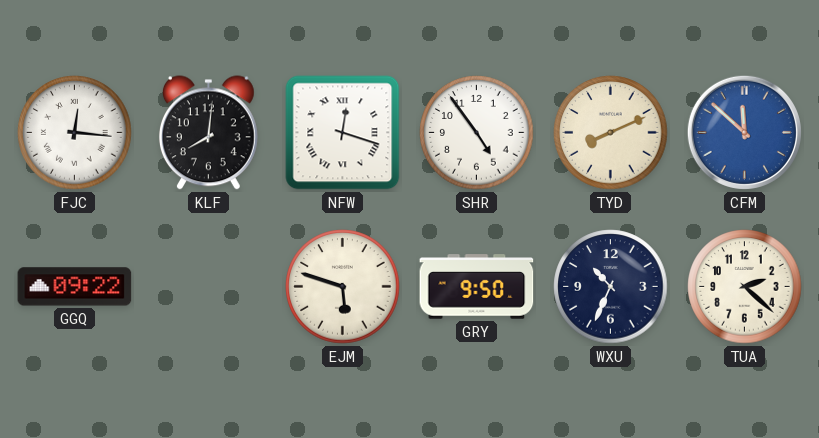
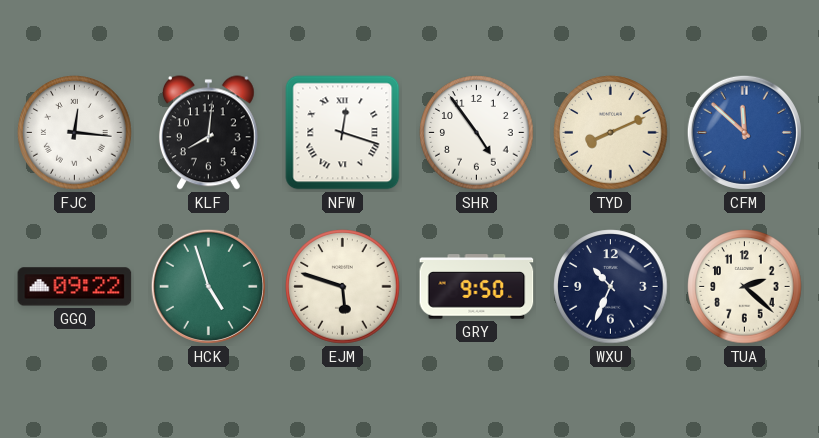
HCK: none -> 4:57
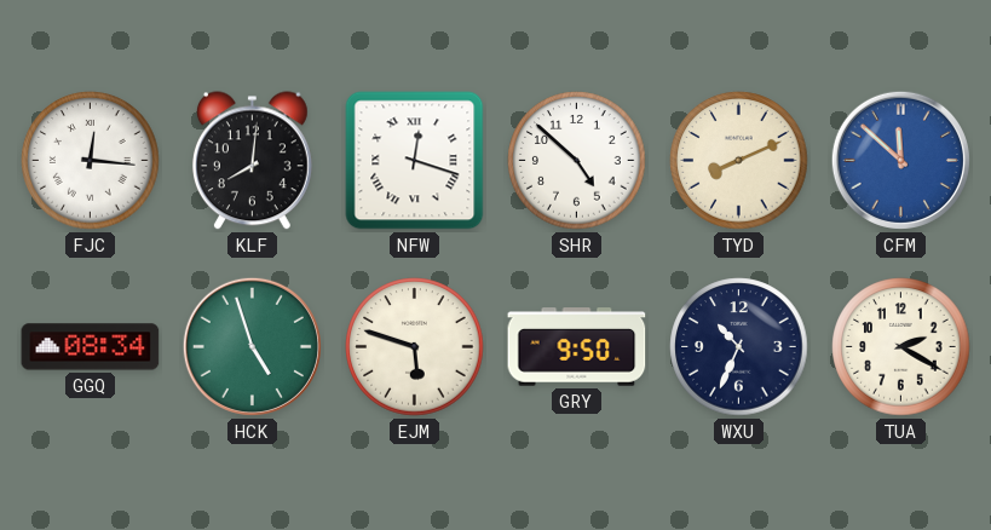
SHR: 4:54 -> 4:52
GGQ: 09:22 -> 08:34
TUA: 2:22 -> 2:20
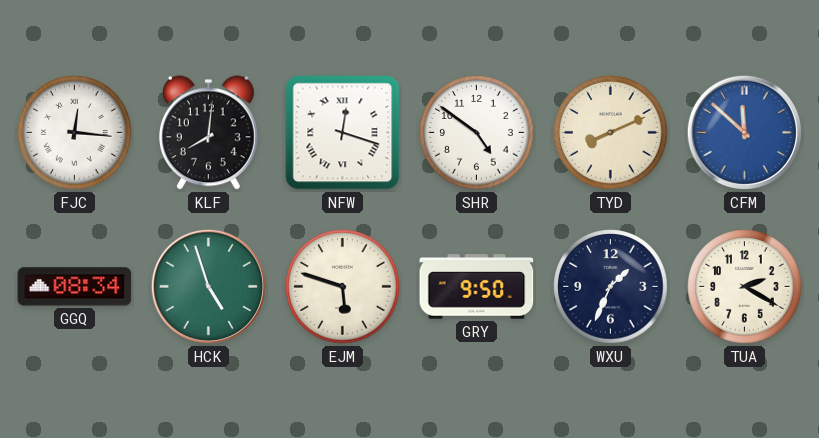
SHR: 4:52 -> 4:51
WXU: 10:34 -> 1:34
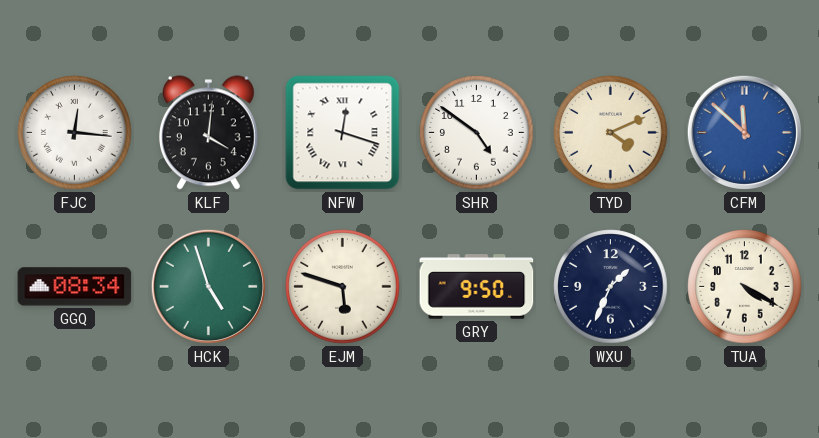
KLF: 8:01 -> 4:01
TYD: 8:11 -> 4:11
TUA: 2:20 -> 4:20
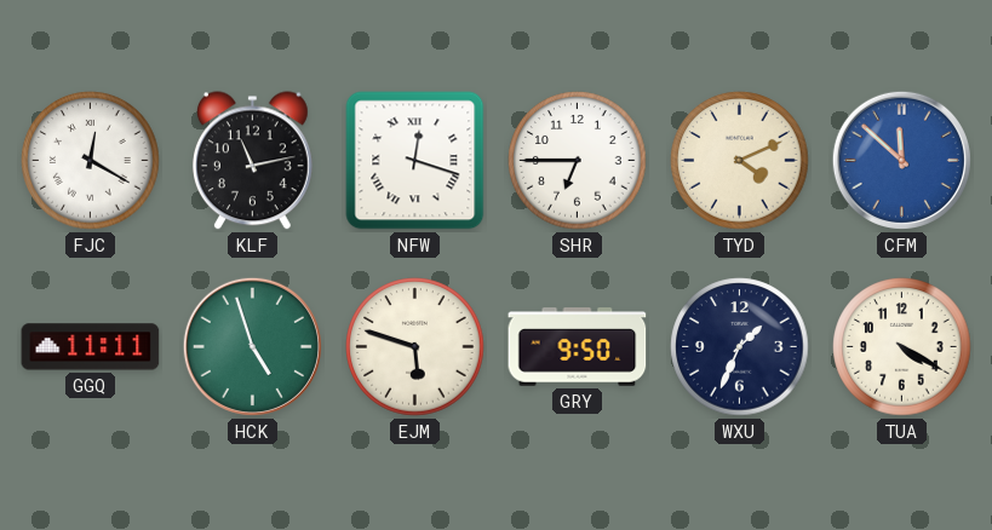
FJC: 12:16 -> 12:20
KLF: 4:01 -> 11:13
SHR: 4:51 -> 6:45
GGQ: 08:34 -> 11:11
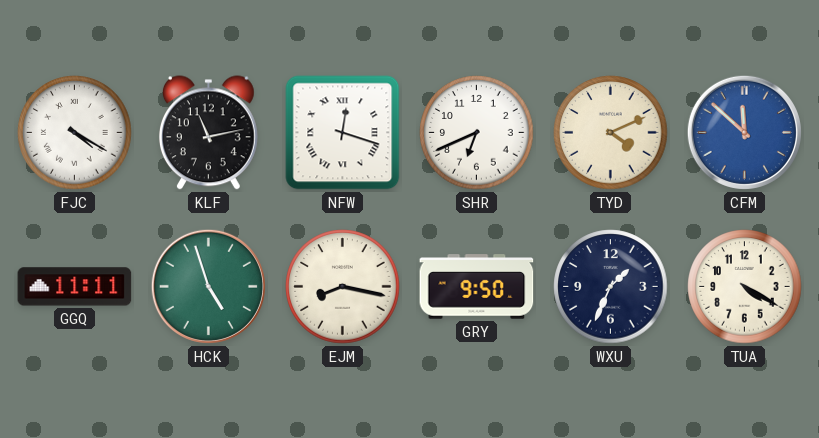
FJC: 12:20 -> 4:20
SHR: 6:45 -> 6:41
EJM: 5:48 -> 8:17
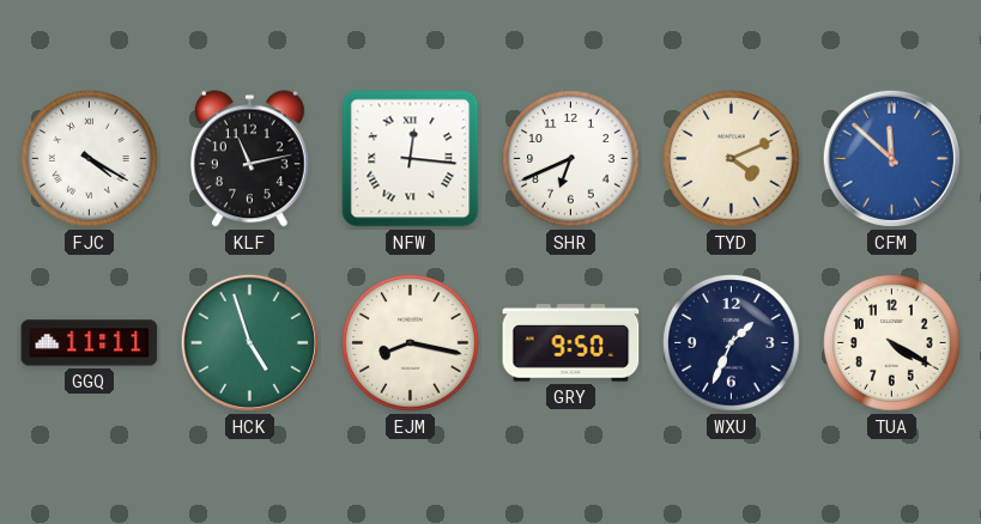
NFW: 12:18 -> 12:16
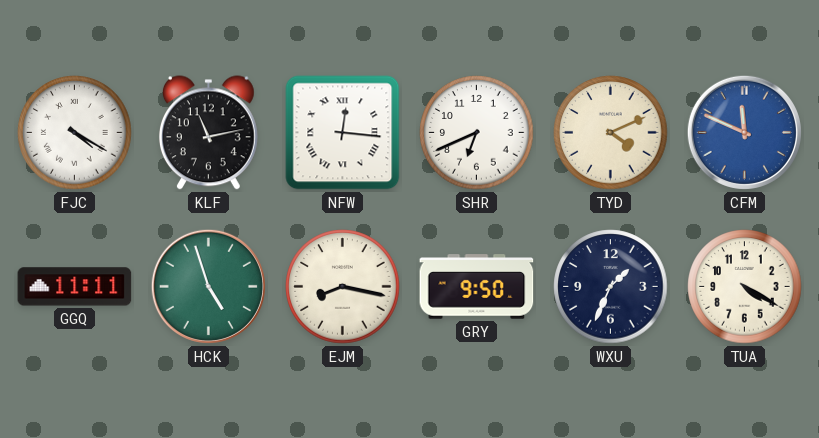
CFM: 11:52 -> 11:49
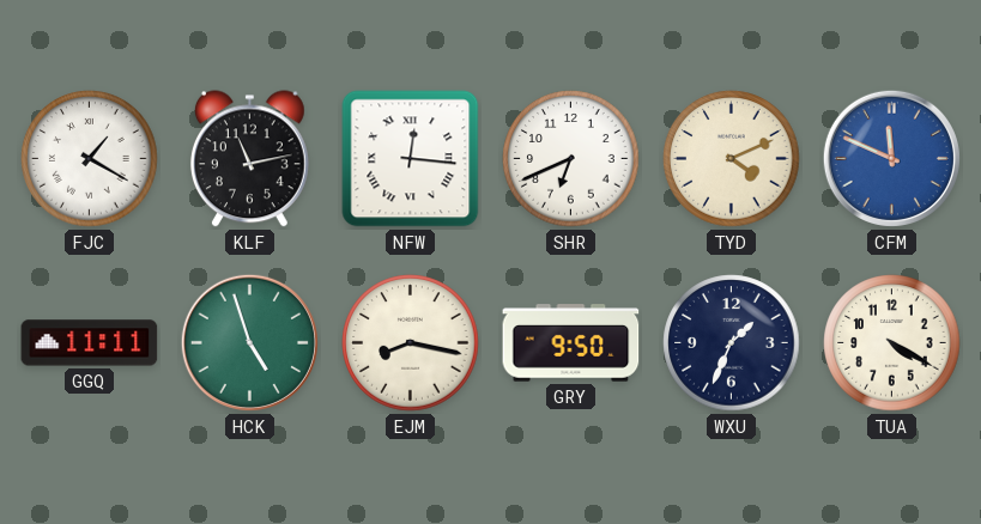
FJC: 4:20 -> 1:20
